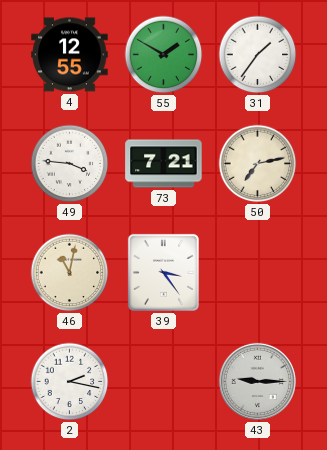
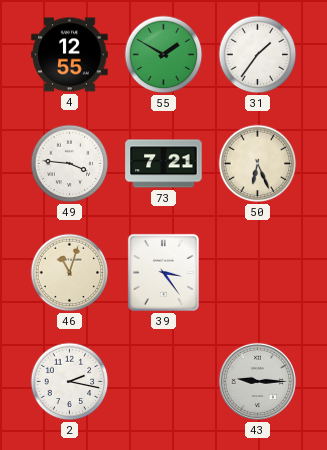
50: 7:13 -> 6:26
46: 11:02 -> 11:03
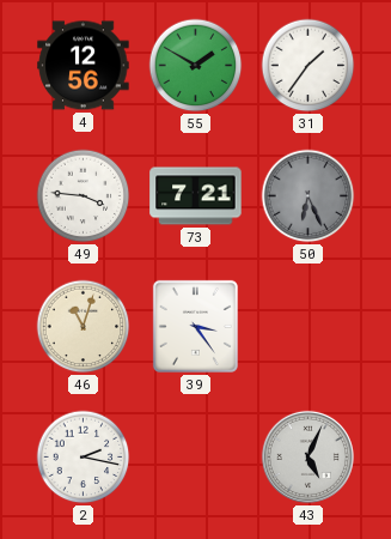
4: 12:55 -> 12:56
50 dial: cream -> grey
43: 9:15 -> 5:04
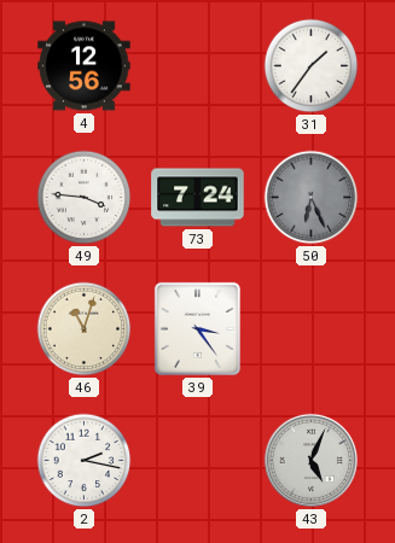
55: 1:50 -> none
73: 7:21 -> 7:24
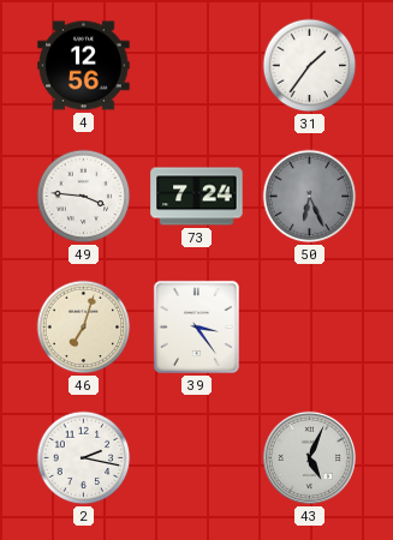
46: 11:03 -> 7:03
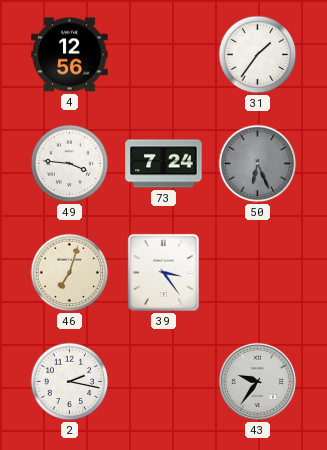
43: 5:04 -> 9:36
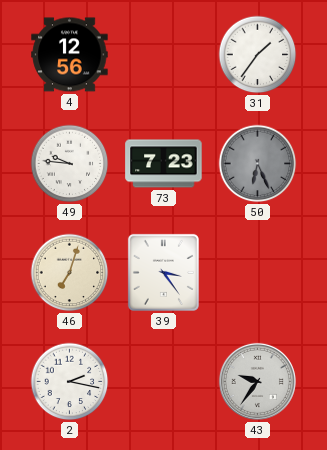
49: 3:46 -> 9:46
73: 7:24 -> 7:23
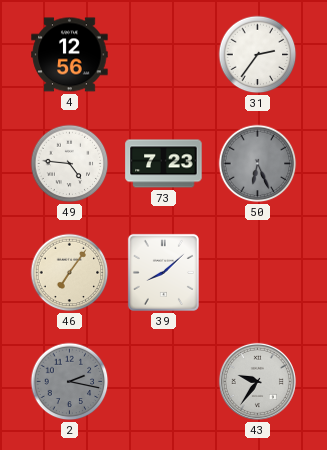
31: 1:36 -> 2:36
49: 9:46 -> 4:46
46: 7:03 -> 7:06
39: 3:24 -> 8:08
2 dial: white -> grey
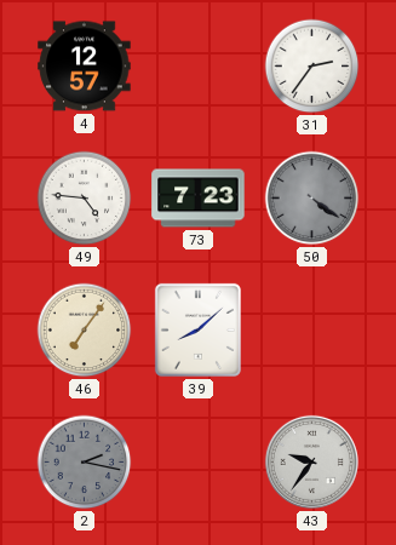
4: 12:56 -> 12:57
50: 6:26 -> 4:21
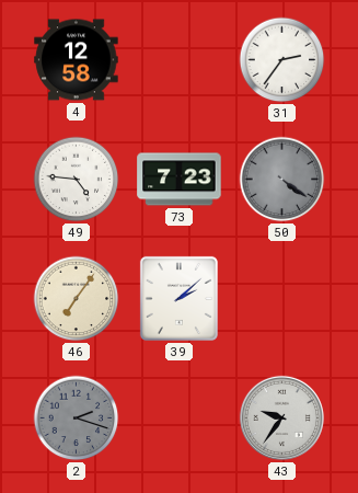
4: 12:57 -> 12:58
39: 8:08 -> 2:08
2: 2:17 -> 2:18
